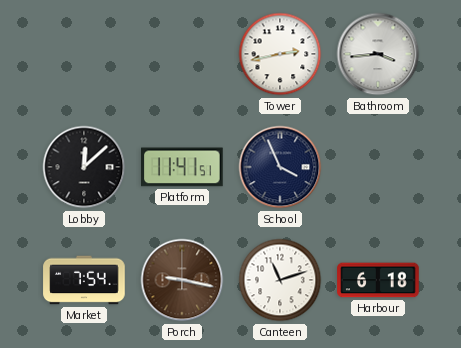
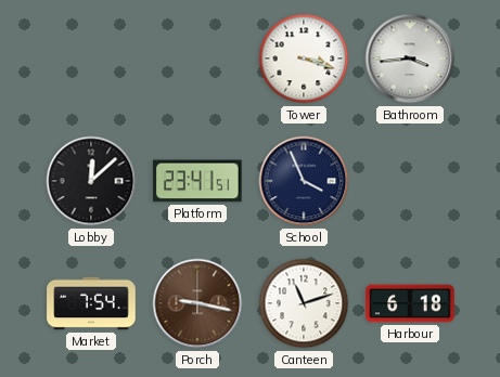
Tower: 2:43 -> 3:18
Platform: 11:41 -> 23:41
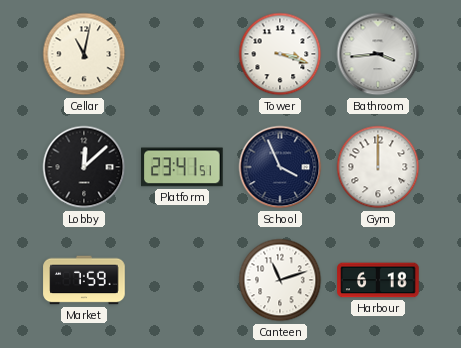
Cellar: none -> 11:02
Gym: none -> 12:00
Market: 7:54 -> 7:59
Porch: 9:17 -> none
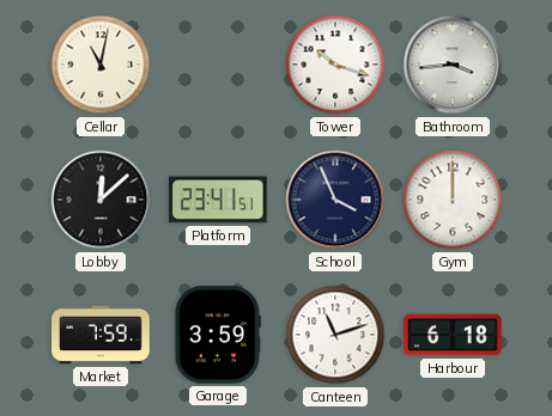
Tower: 3:18 -> 10:18
Garage: none -> 3:59
